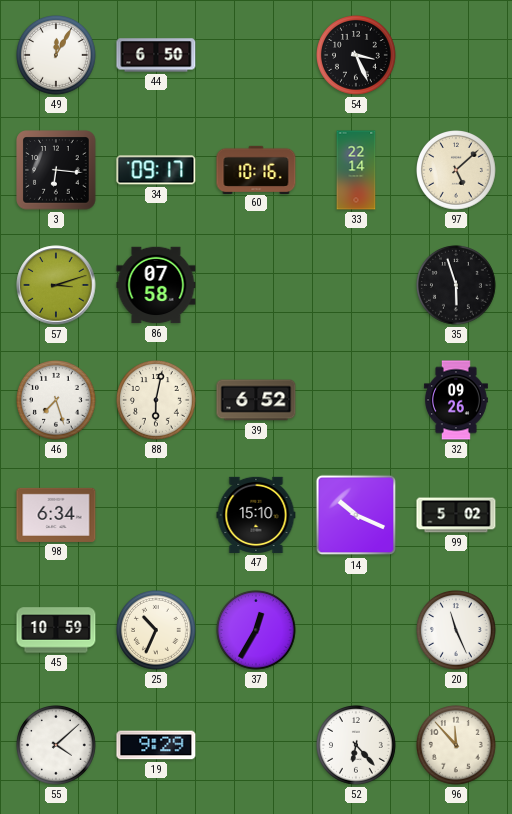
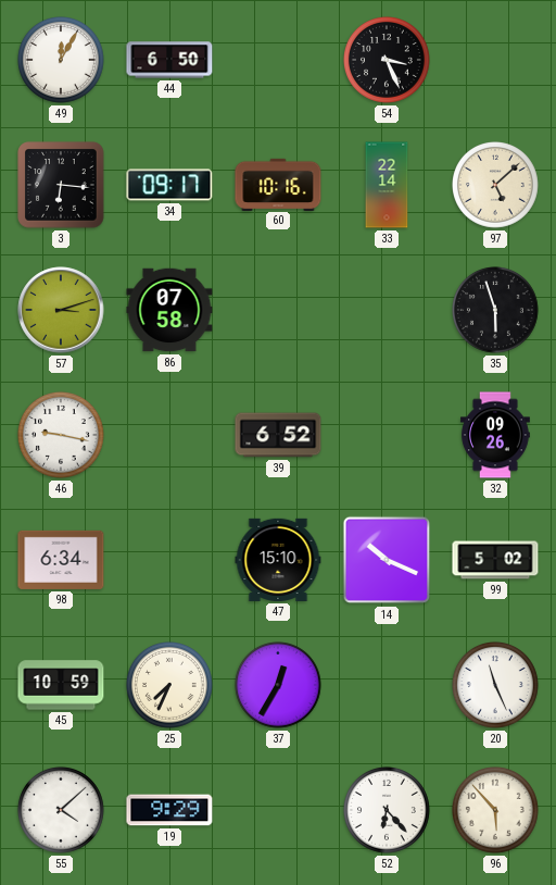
46: 7:27 -> 9:17
88: 6:02 -> none
25: 10:34 -> 7:34
96: 11:53 -> 5:53
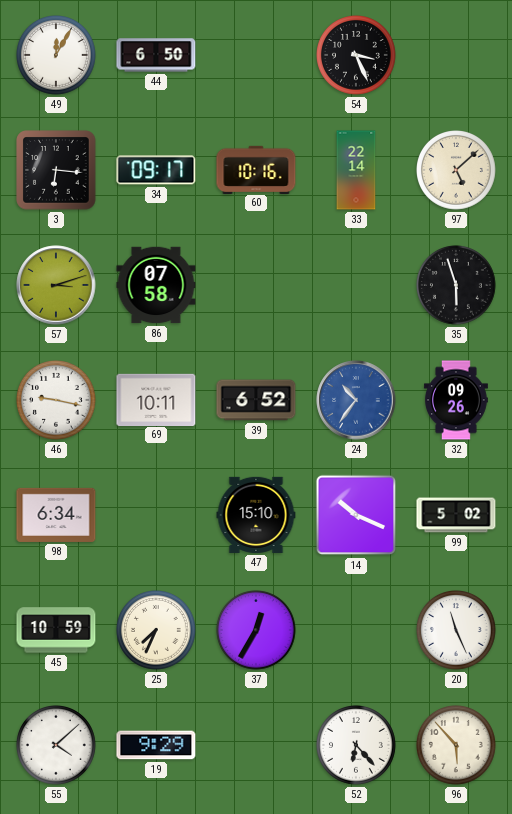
69: none -> 10:11
24: none -> 10:36
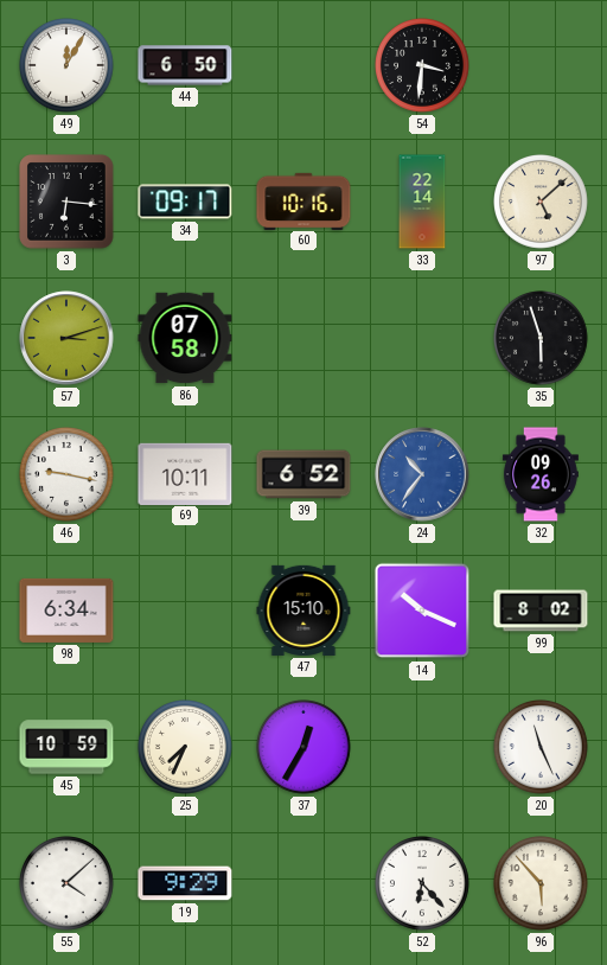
54: 3:26 -> 3:31
99: 5:02 -> 8:02
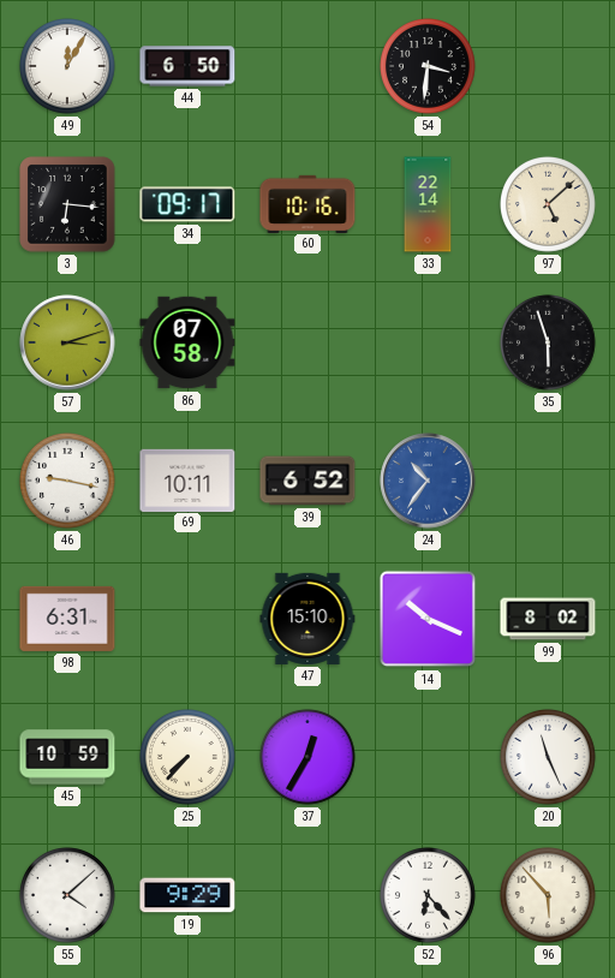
32: 09:26 -> none
98: 6:34 -> 6:31
25: 7:34 -> 7:37
